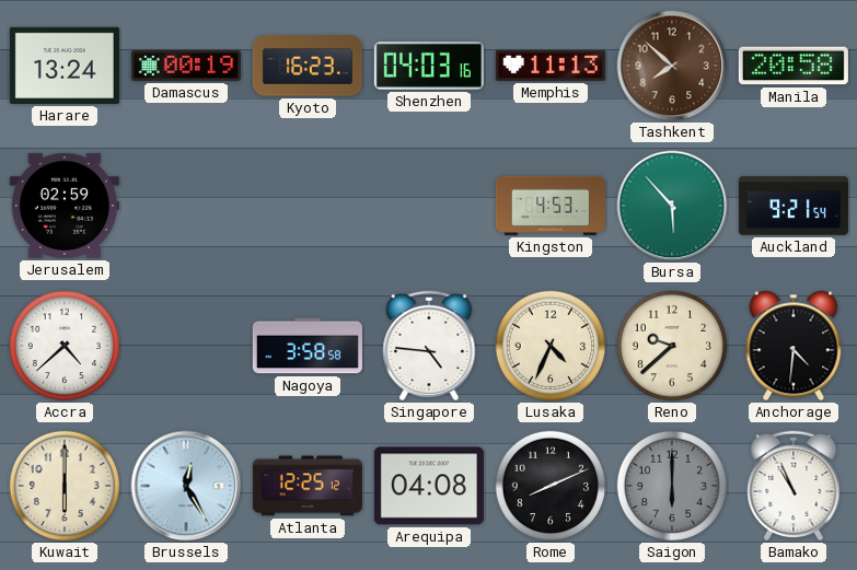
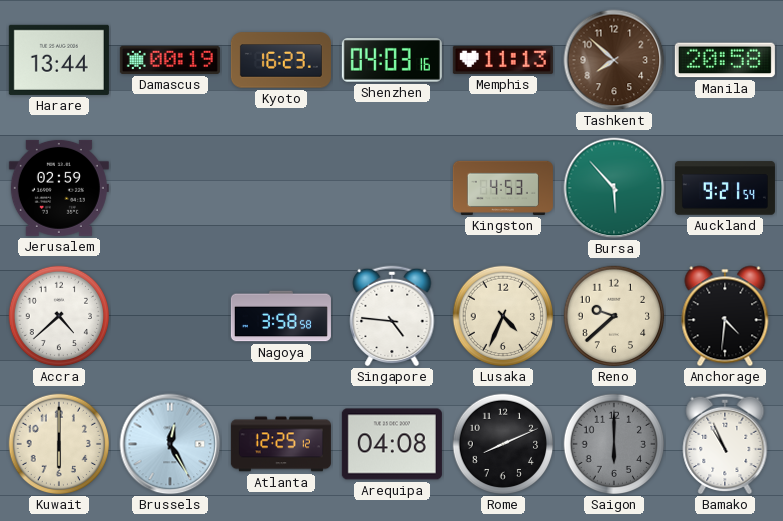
Harare: 13:24 -> 13:44
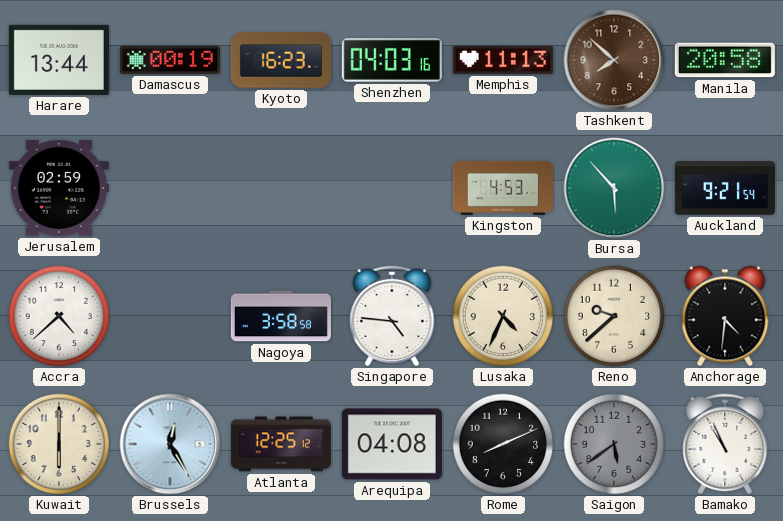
Saigon: 6:00 -> 5:39
